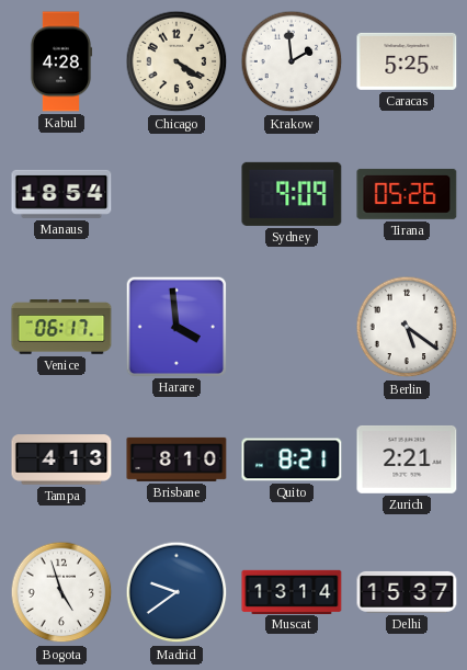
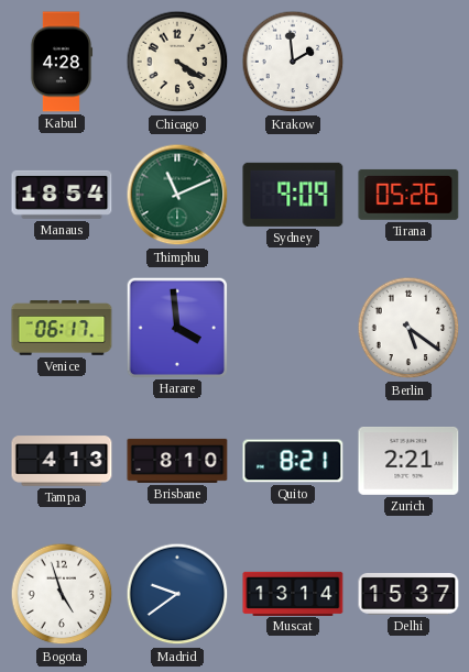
Caracas: 5:25 -> none
Thimphu: none -> 11:11
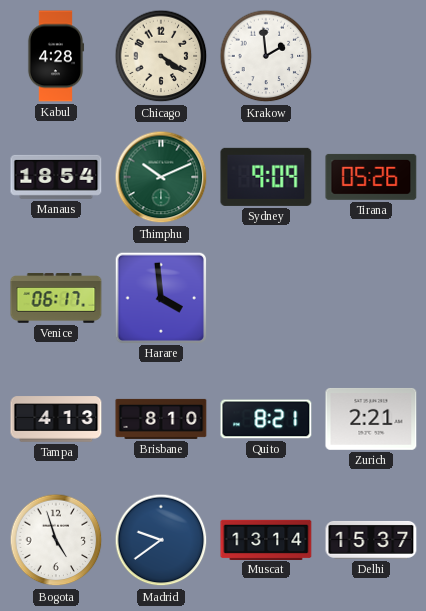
Thimphu: 11:11 -> 10:11
Berlin: 5:21 -> none
